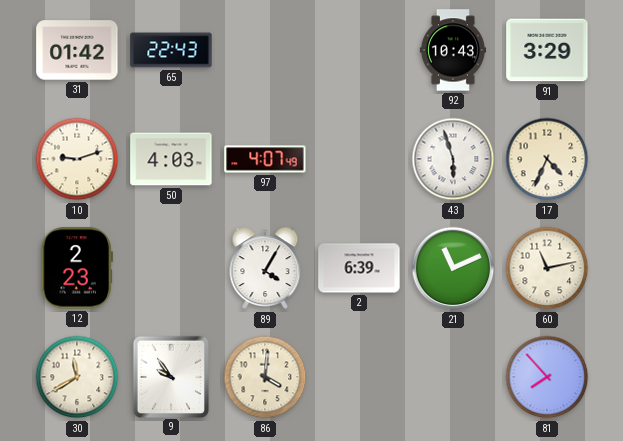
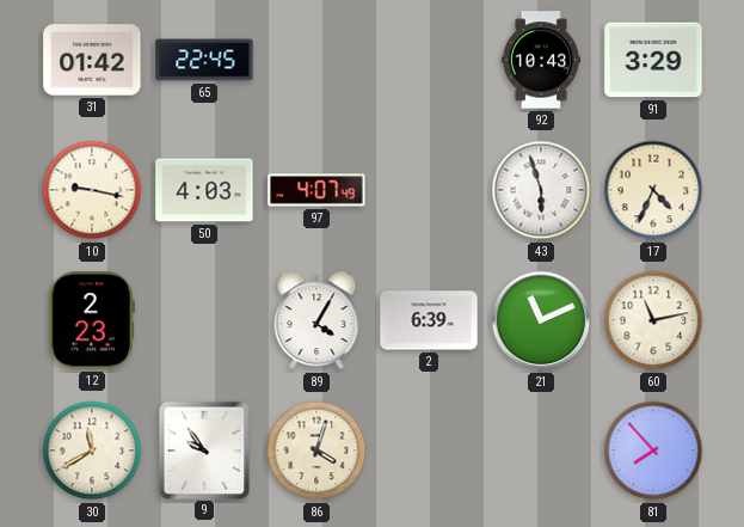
65: 22:43 -> 22:45
10: 9:12 -> 9:17
86: 4:01 -> 4:03
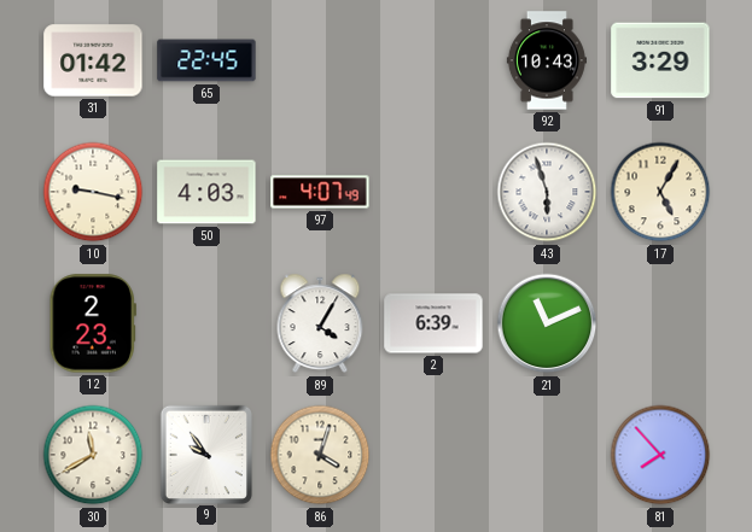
17: 4:34 -> 5:05
60: 11:13 -> none
